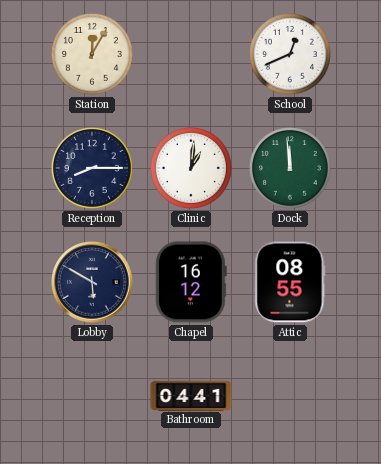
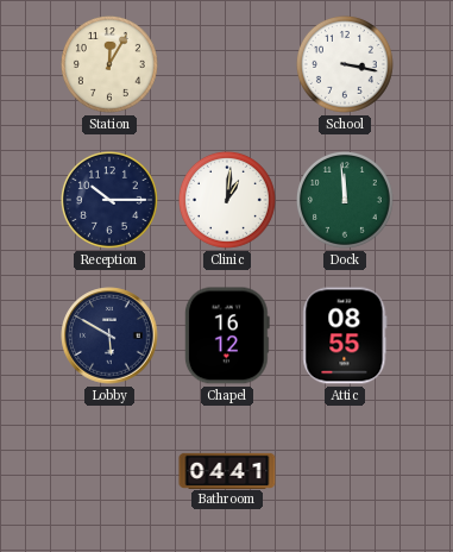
School: 12:41 -> 3:17
Reception: 8:15 -> 10:15
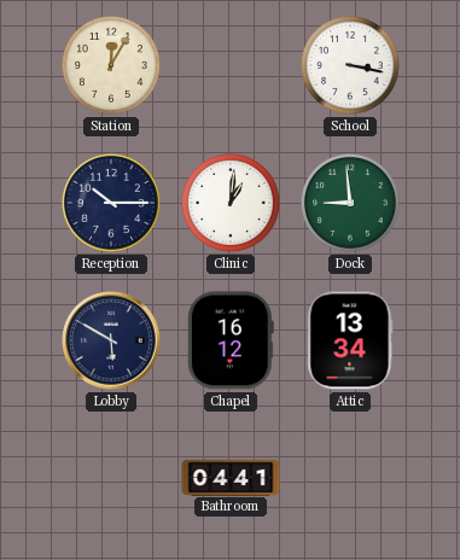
Dock: 11:59 -> 8:59
Attic: 08:55 -> 13:34
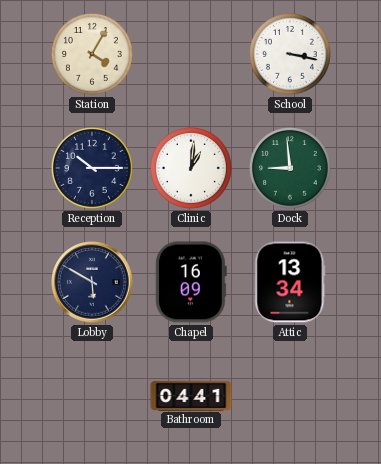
Station: 12:05 -> 4:05
Chapel: 16:12 -> 16:09
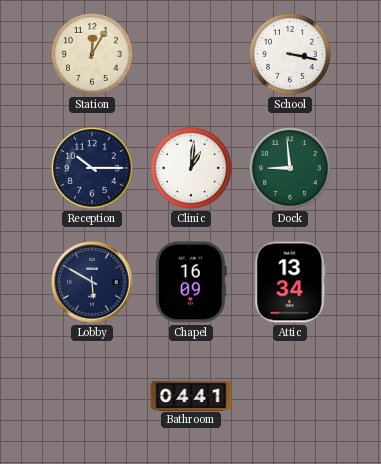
Station: 4:05 -> 12:05
